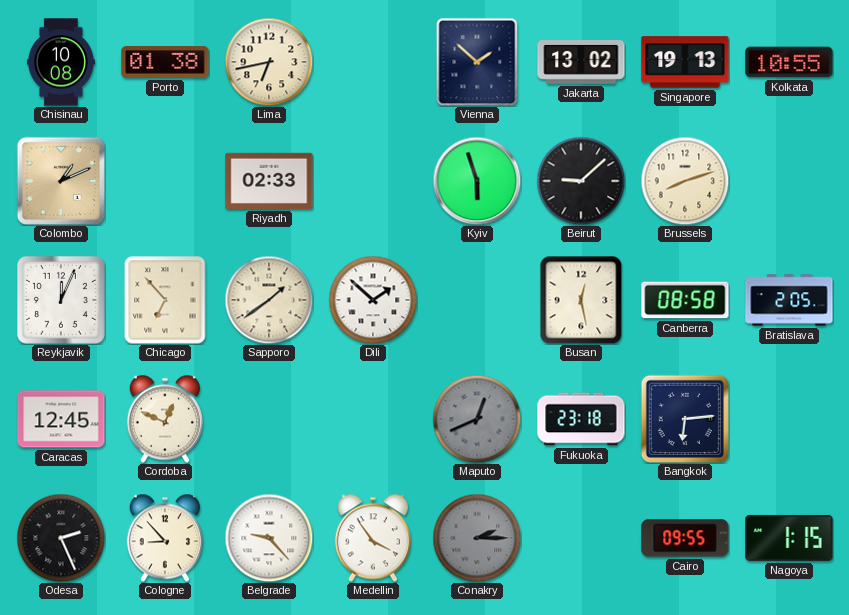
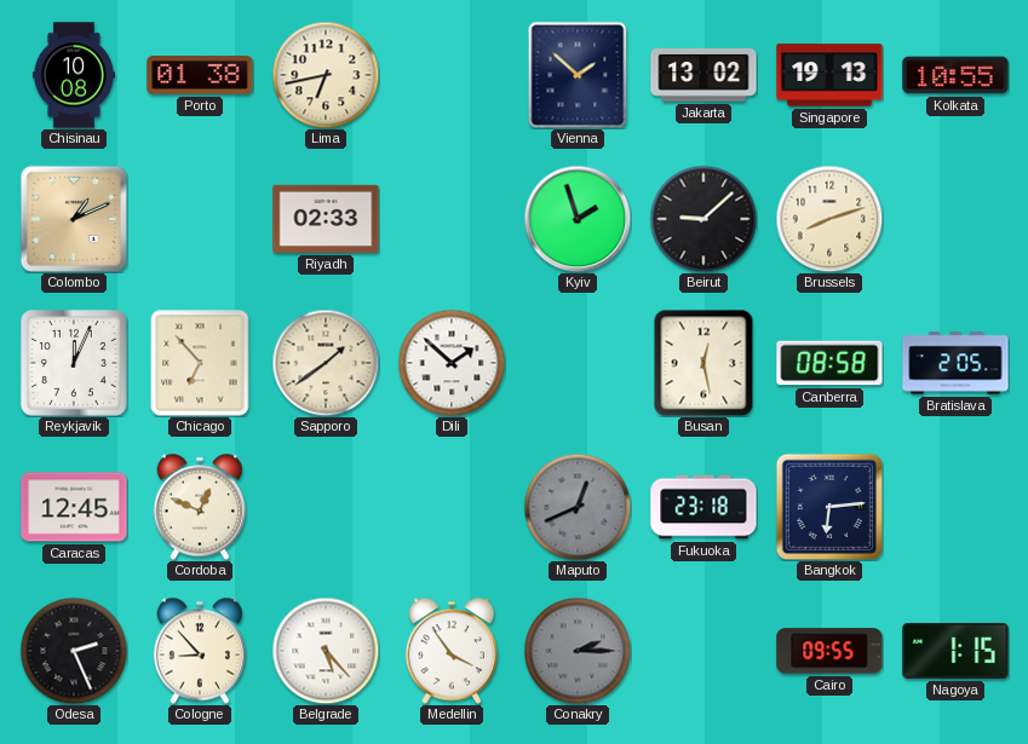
Kyiv: 5:57 -> 1:57
Belgrade: 9:23 -> 5:23
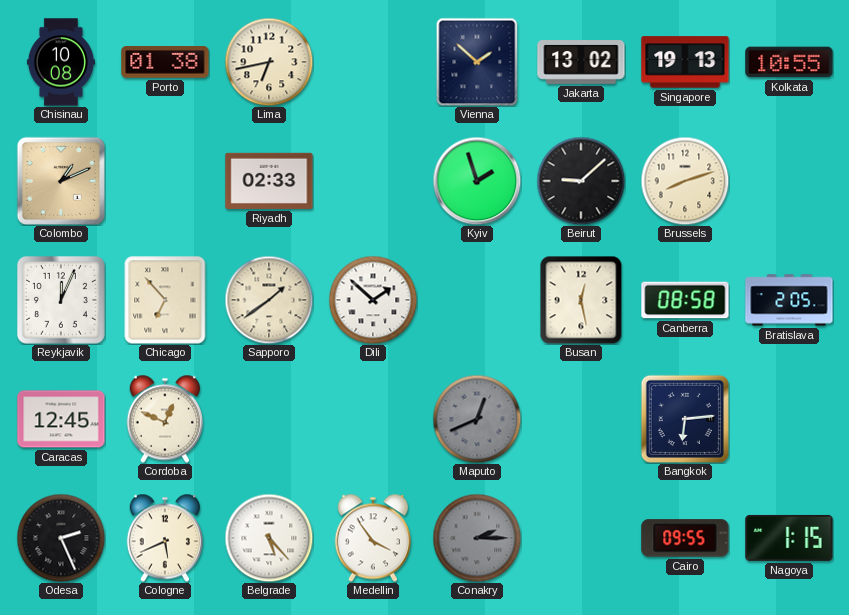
Fukuoka: 23:18 -> none
Cologne: 8:53 -> 5:41
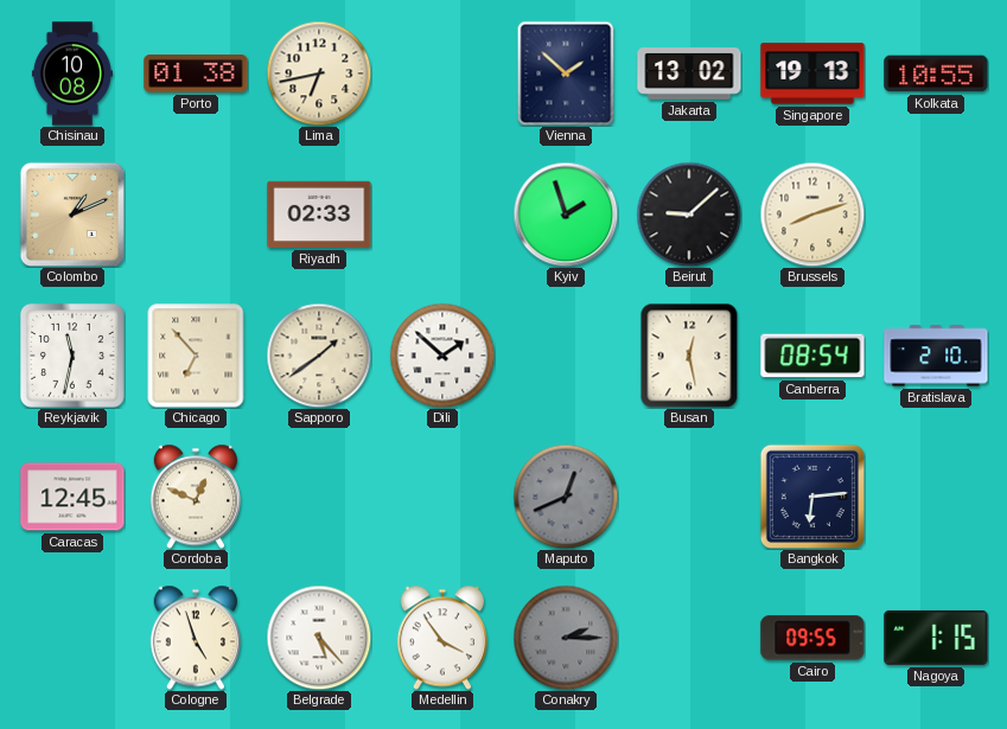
Reykjavik: 12:04 -> 11:32
Canberra: 08:58 -> 08:54
Bratislava: 2:05 -> 2:10
Odesa: 2:26 -> none
Cologne: 5:41 -> 4:57
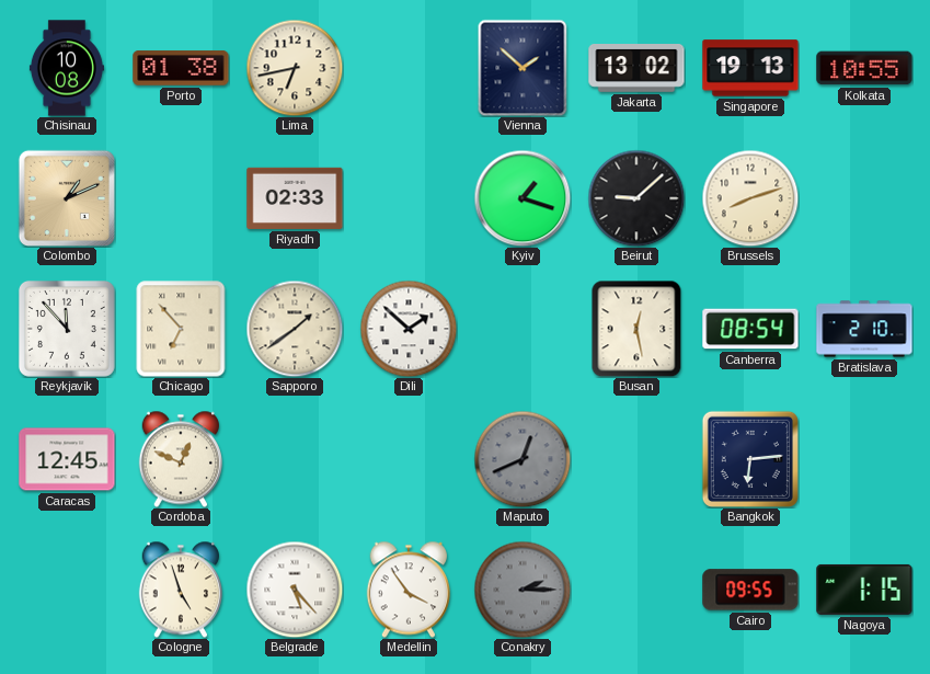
Kyiv: 1:57 -> 1:18
Reykjavik: 11:32 -> 11:53
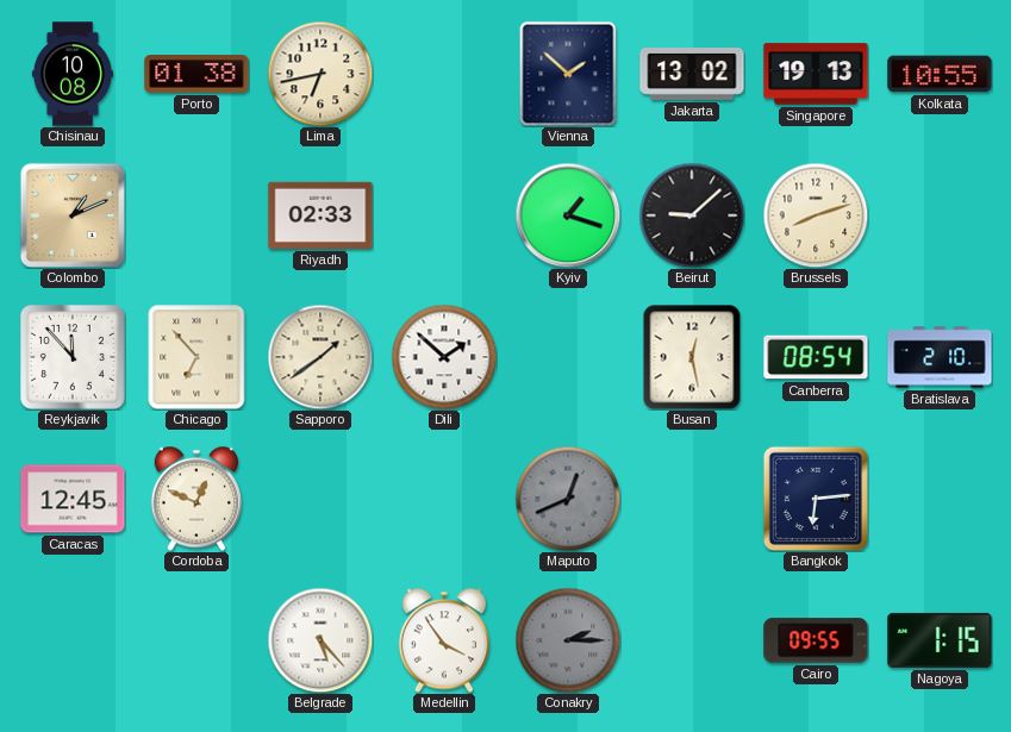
Cologne: 4:57 -> none
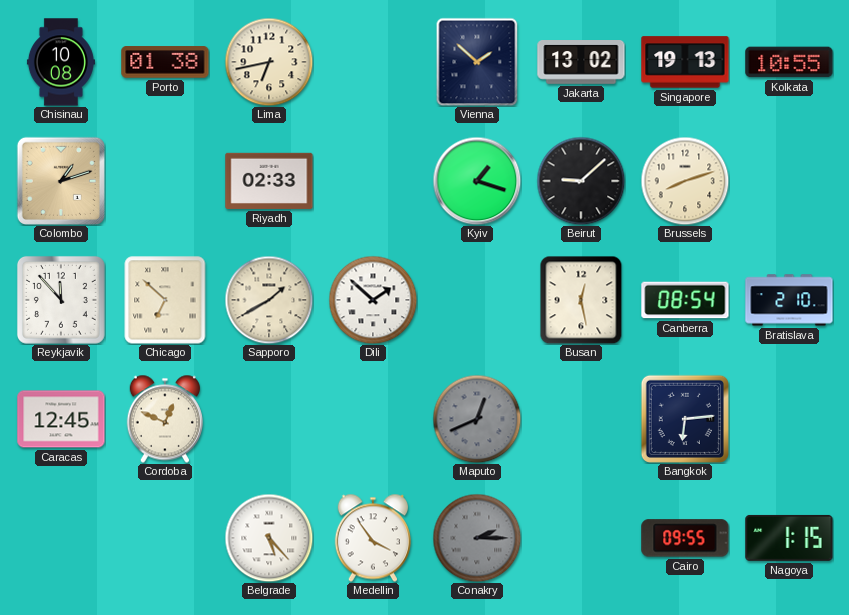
Colombo: 1:11 -> 1:12
Chicago: 6:53 -> 6:52
Sapporo: 1:39 -> 1:40
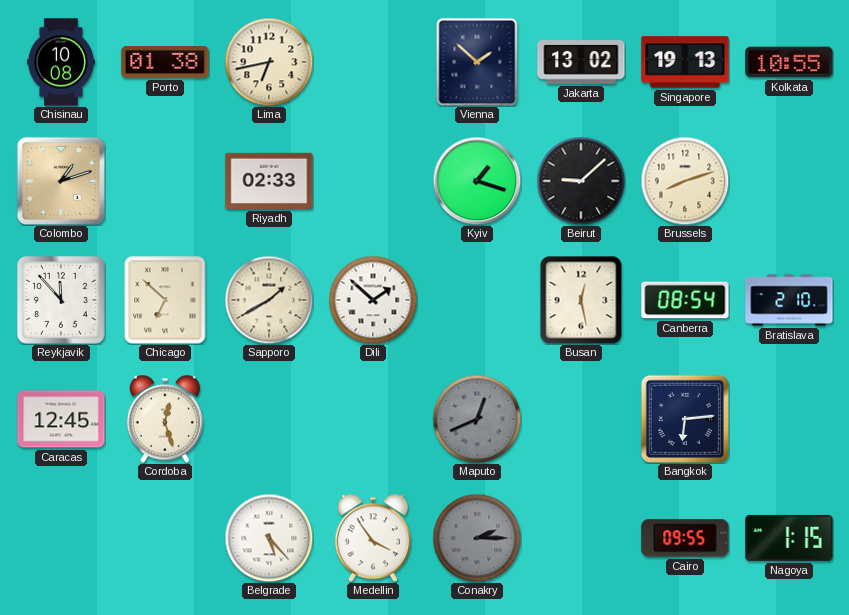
Cordoba: 12:49 -> 12:27
